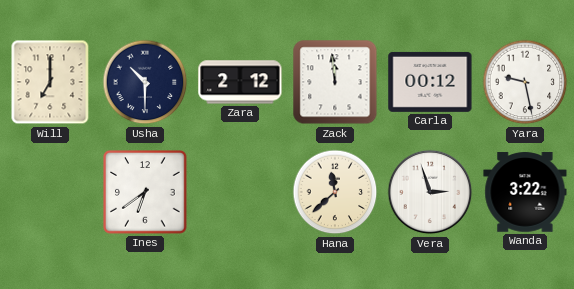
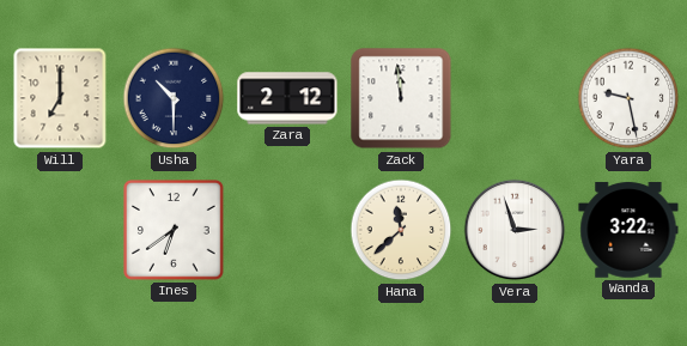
Carla: 00:12 -> none
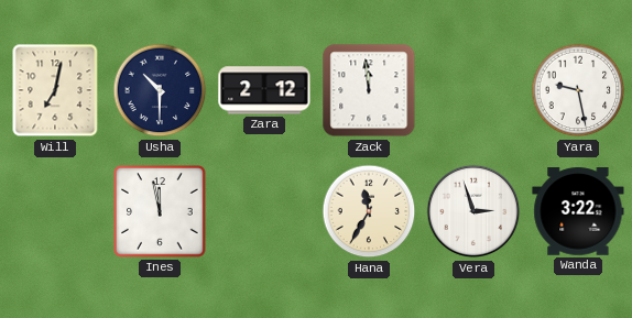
Will: 7:00 -> 7:02
Ines: 6:39 -> 11:58
Hana: 11:38 -> 11:35
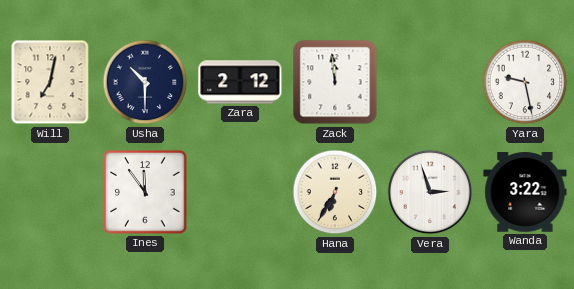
Ines: 11:58 -> 11:54
Hana: 11:35 -> 6:35
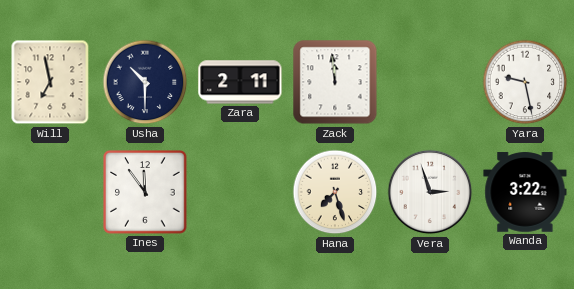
Will: 7:02 -> 6:58
Zara: 2:12 -> 2:11
Hana: 6:35 -> 7:27
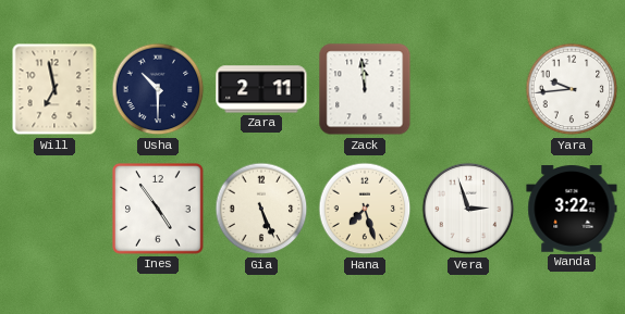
Yara: 9:28 -> 9:44
Ines: 11:54 -> 4:54
Gia: none -> 5:26
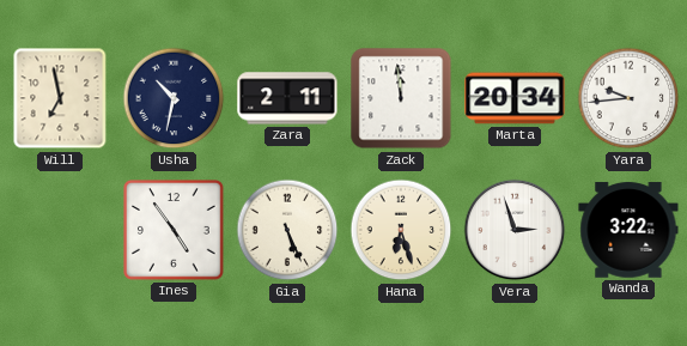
Usha: 10:30 -> 10:32
Marta: none -> 20:34
Hana: 7:27 -> 6:27
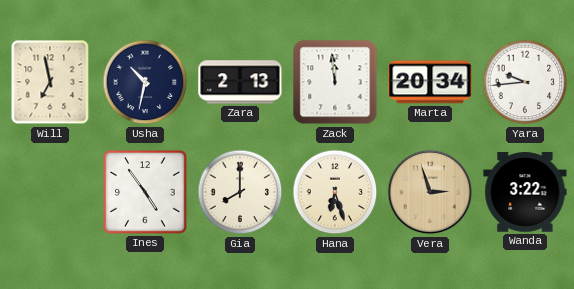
Zara: 2:11 -> 2:13
Gia: 5:26 -> 8:00
Vera dial: white -> champagne
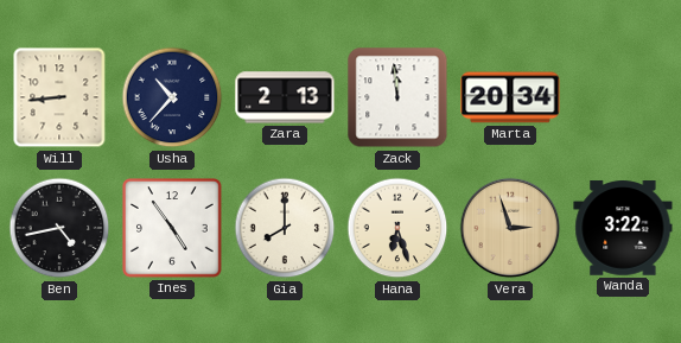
Will: 6:58 -> 8:44
Usha: 10:32 -> 10:37
Yara: 9:44 -> none
Ben: none -> 4:43
